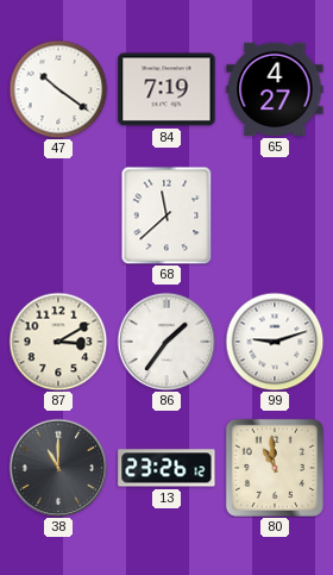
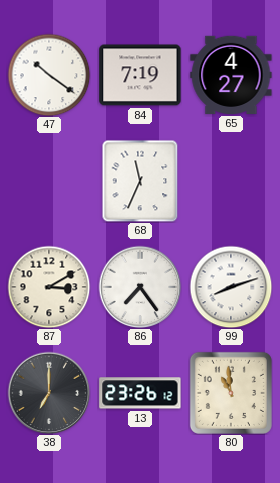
68: 11:38 -> 11:34
86: 1:36 -> 7:24
99: 9:12 -> 8:12
38: 11:00 -> 7:00
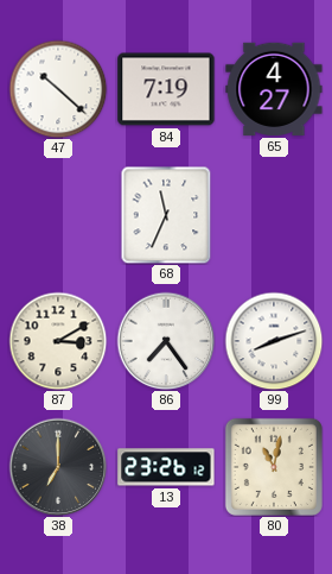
47: 10:21 -> 10:22
80: 10:59 -> 11:02
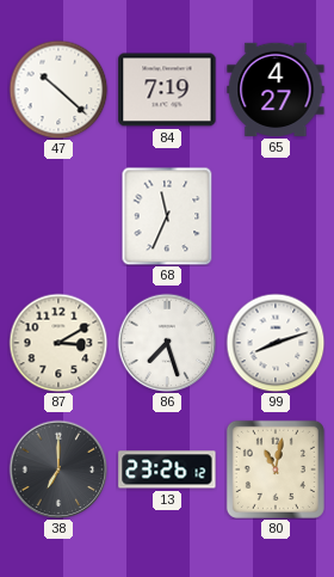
86: 7:24 -> 7:27
